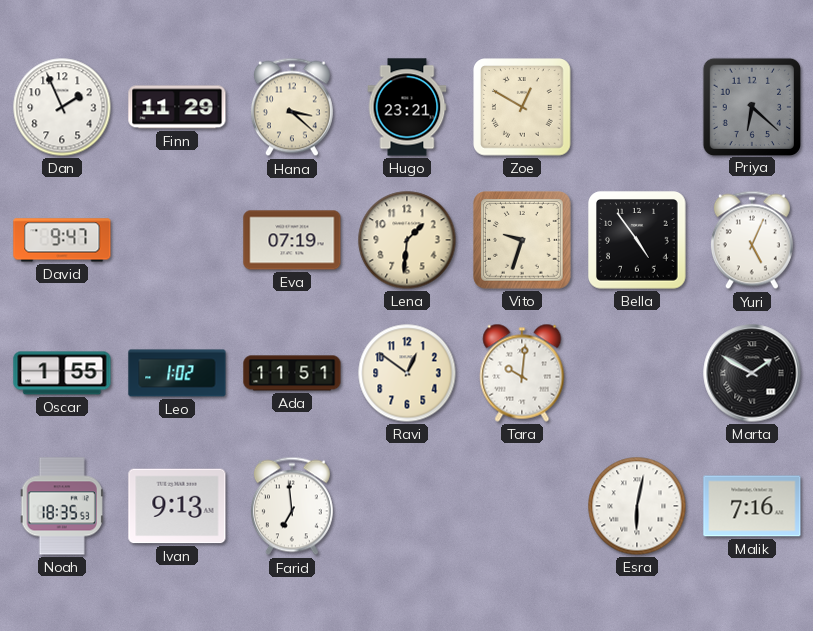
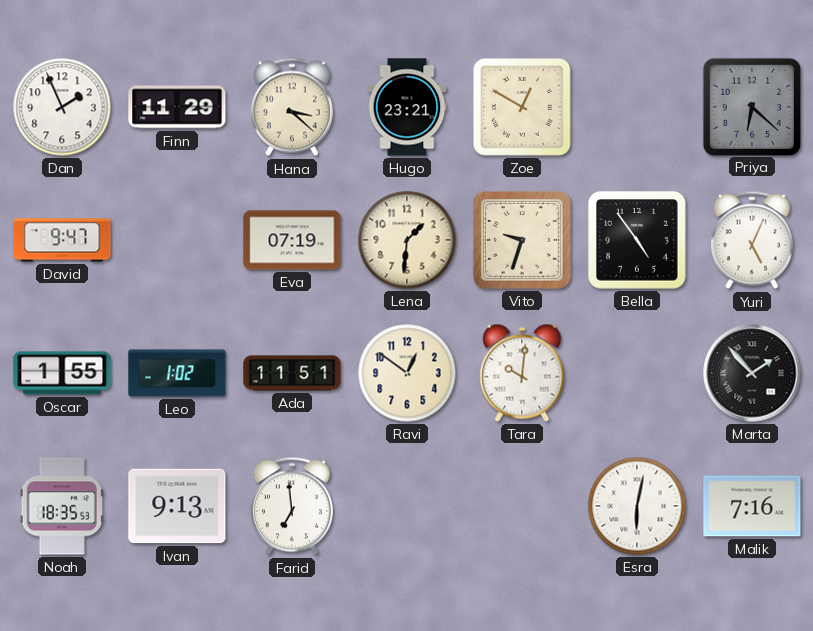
Marta: 1:50 -> 1:53
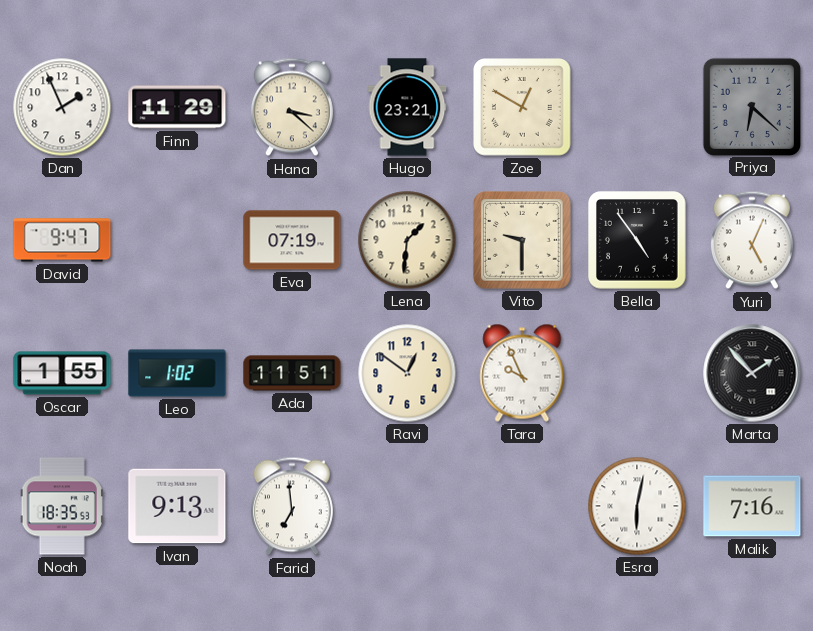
Vito: 9:33 -> 9:30
Tara: 10:01 -> 9:56
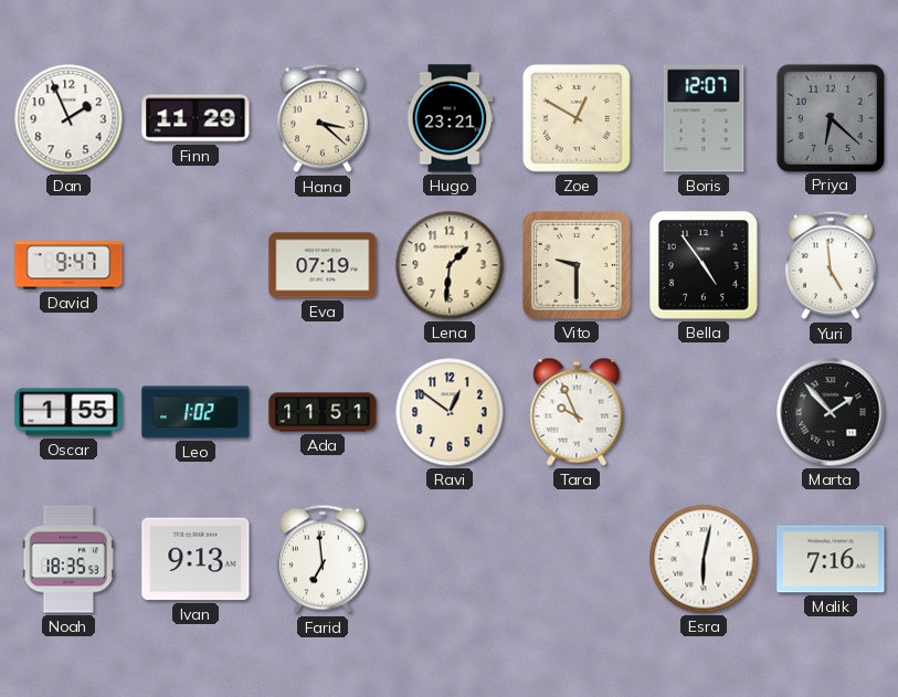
Boris: none -> 12:07
Yuri: 5:04 -> 4:59
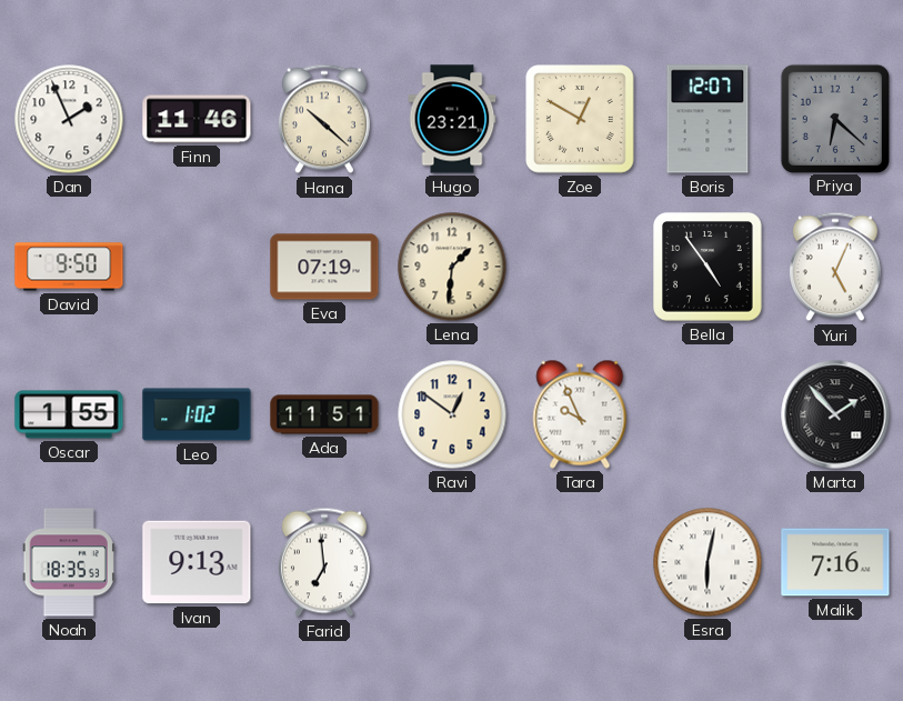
Finn: 11:29 -> 11:46
Hana: 3:22 -> 10:22
David: 9:47 -> 9:50
Vito: 9:30 -> none
Yuri: 4:59 -> 5:04
